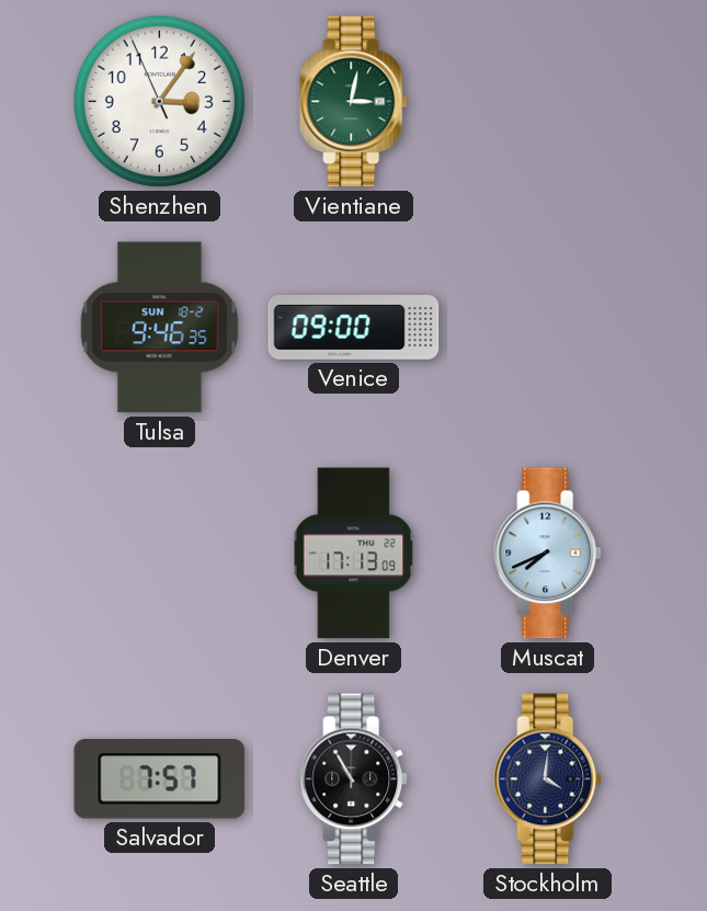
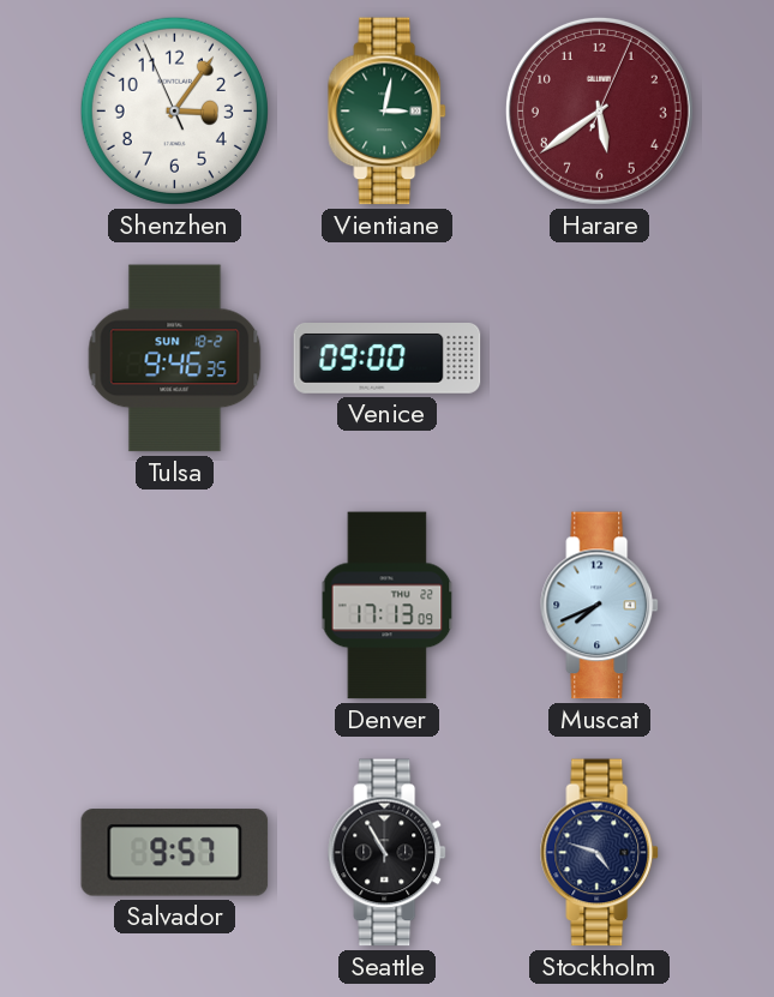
Harare: none -> 5:39
Salvador: 7:57 -> 9:57
Stockholm: 4:01 -> 4:48
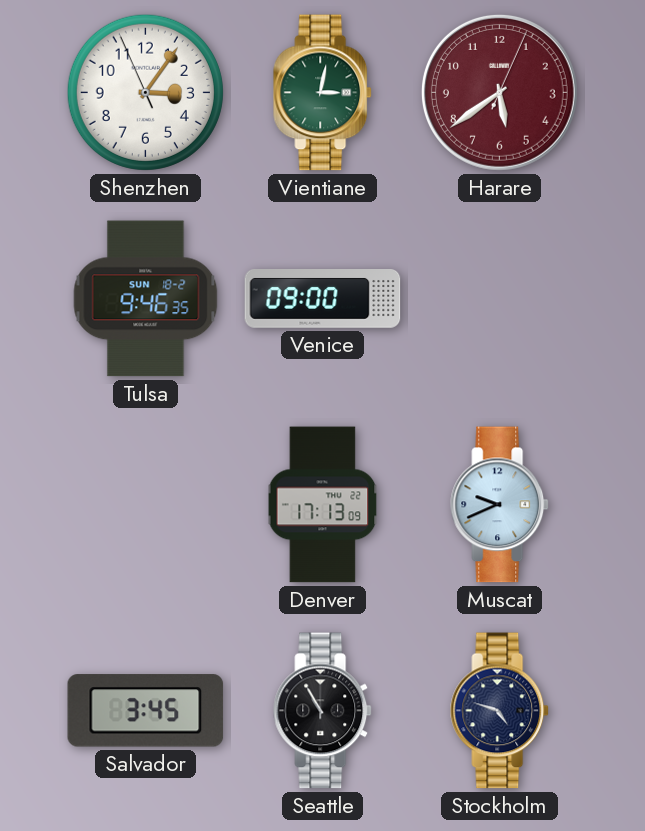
Muscat: 7:41 -> 9:41
Salvador: 9:57 -> 3:45
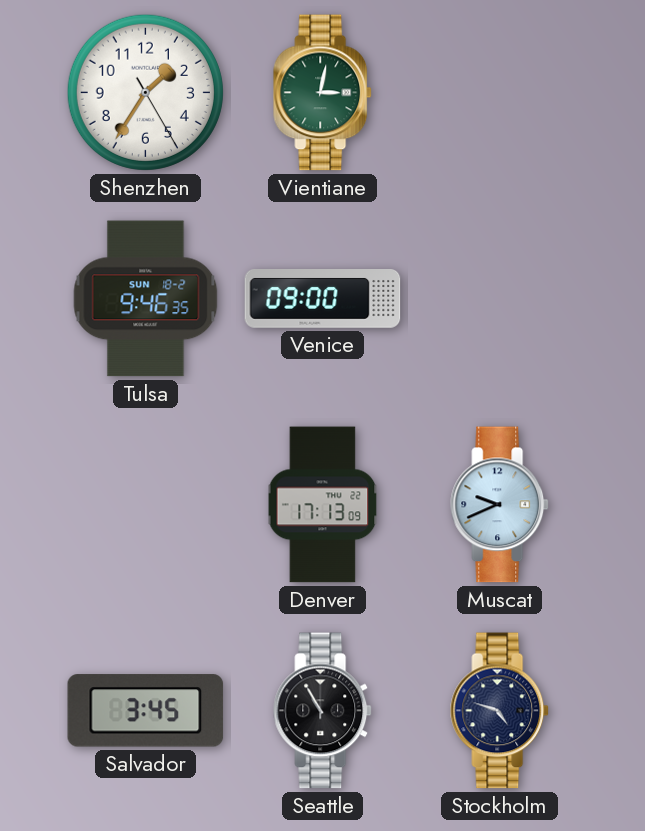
Shenzhen: 3:05 -> 1:35
Harare: 5:39 -> none
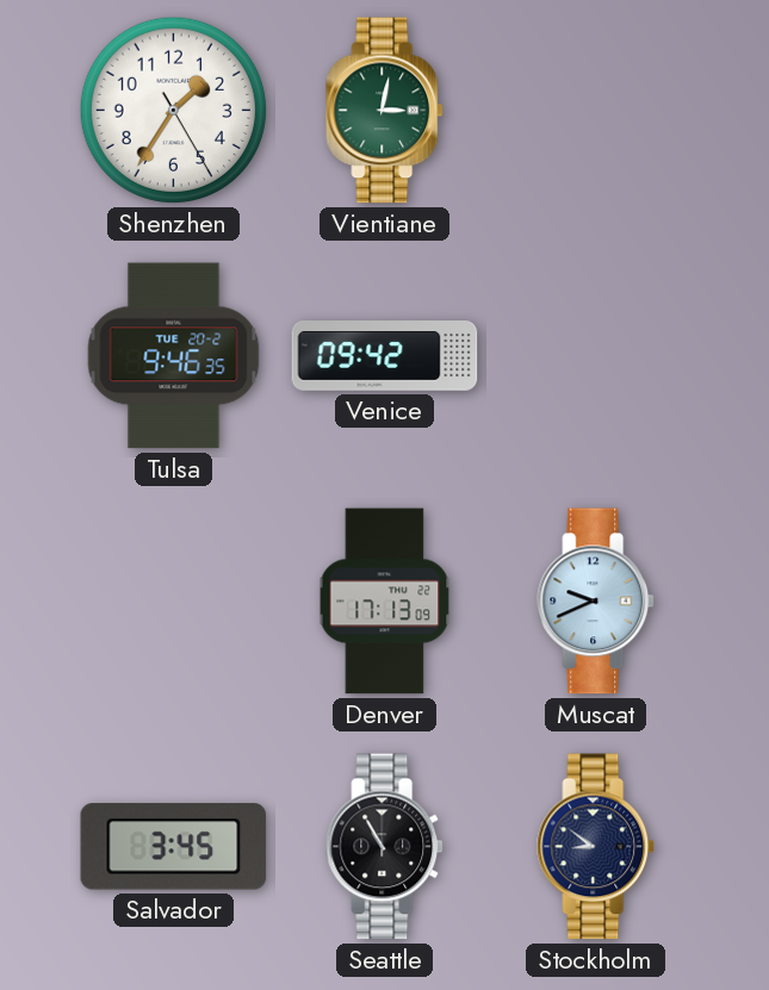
Tulsa date: SUN 18-2 -> TUE 20-2
Venice: 09:00 -> 09:42
Stockholm: 4:48 -> 8:51
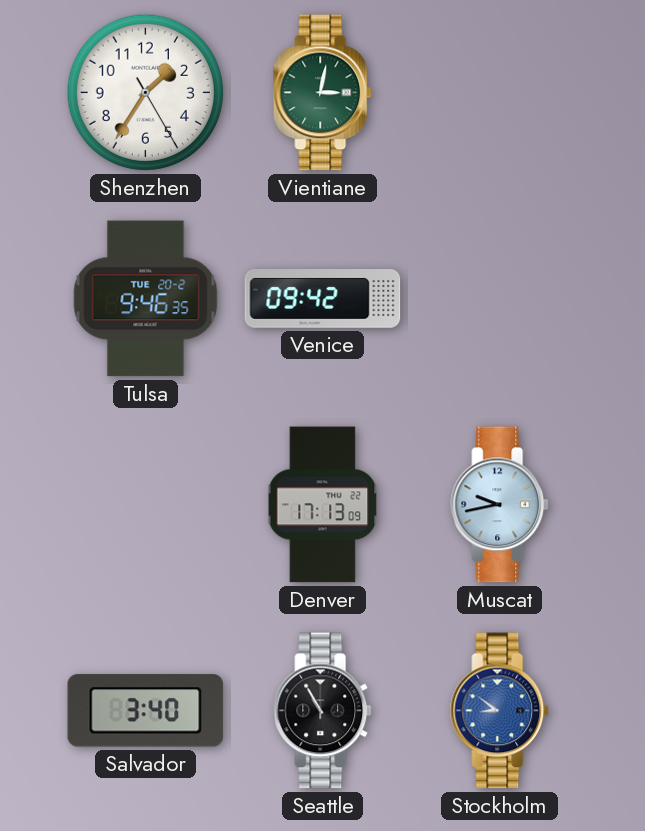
Muscat: 9:41 -> 9:43
Salvador: 3:45 -> 3:40
Stockholm dial: navy -> blue
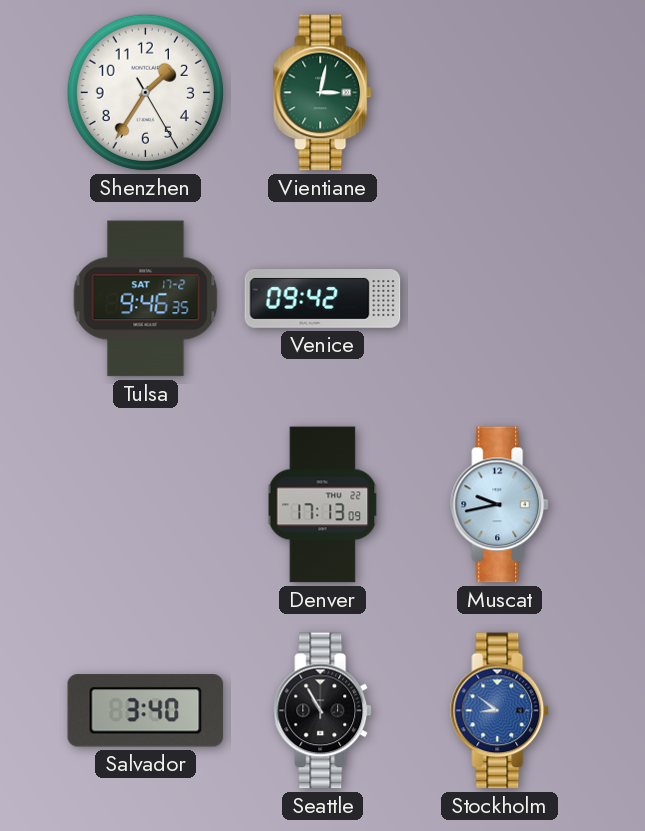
Tulsa date: TUE 20-2 -> SAT 17-2
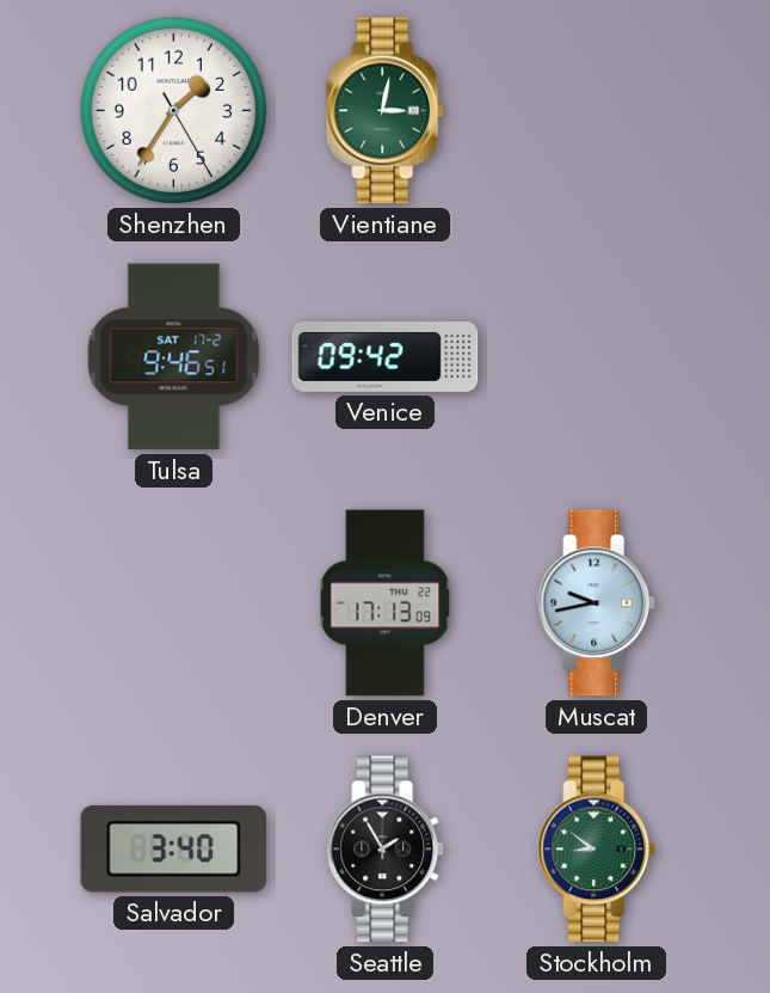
Tulsa: 9:46:35 -> 9:46:51
Seattle: 10:55 -> 1:55
Stockholm dial: blue -> green
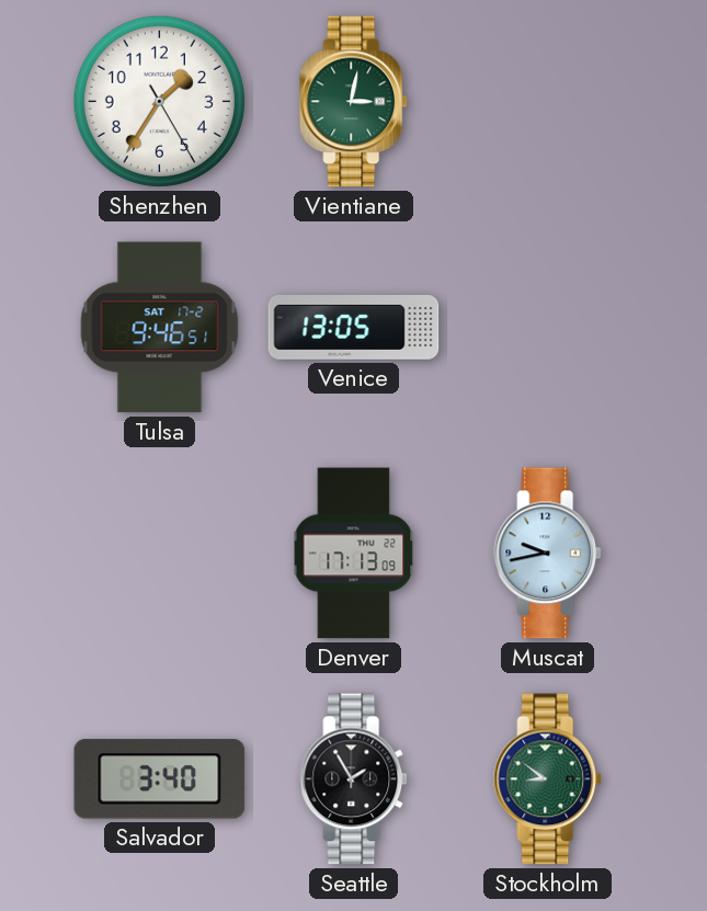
Venice: 09:42 -> 13:05
